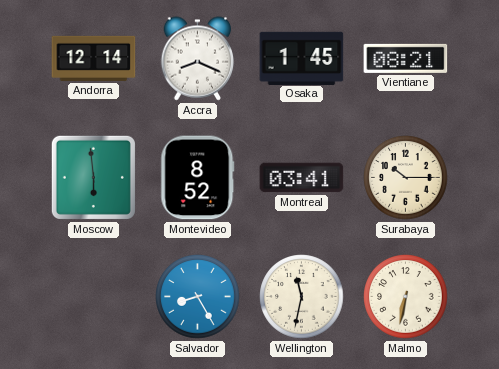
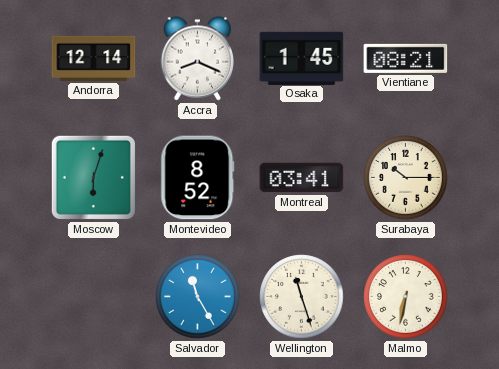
Moscow: 5:59 -> 6:03
Salvador: 8:25 -> 11:25
Wellington: 11:32 -> 11:27
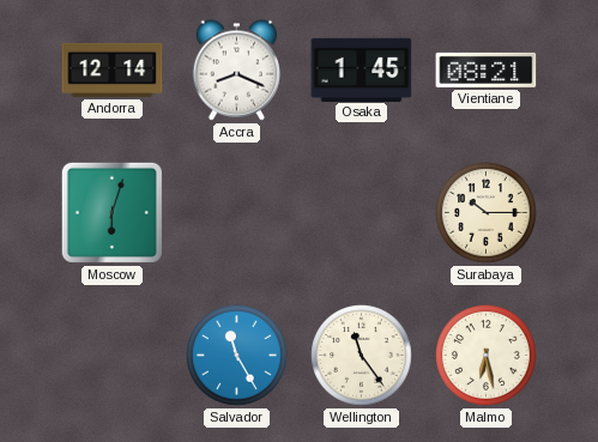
Montevideo: 8:52 -> none
Montreal: 03:41 -> none
Wellington: 11:27 -> 11:24
Malmo: 6:32 -> 6:28
